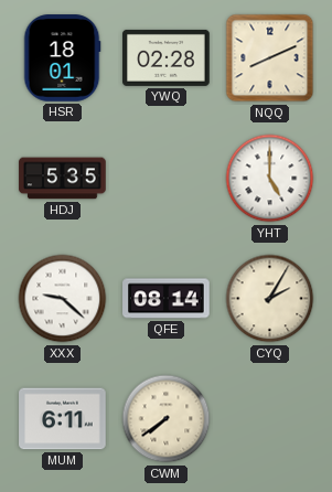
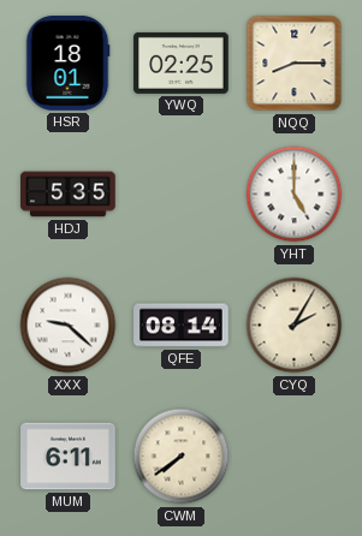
YWQ: 02:28 -> 02:25
NQQ: 8:11 -> 8:15
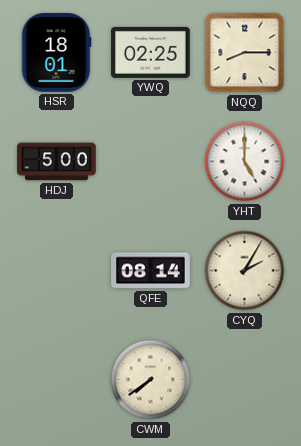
HDJ: 5:35 -> 5:00
XXX: 9:22 -> none
MUM: 6:11 -> none
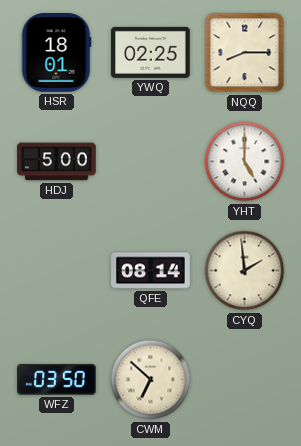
CYQ: 2:05 -> 1:59
WFZ: none -> 03:50
CWM: 7:39 -> 6:52
